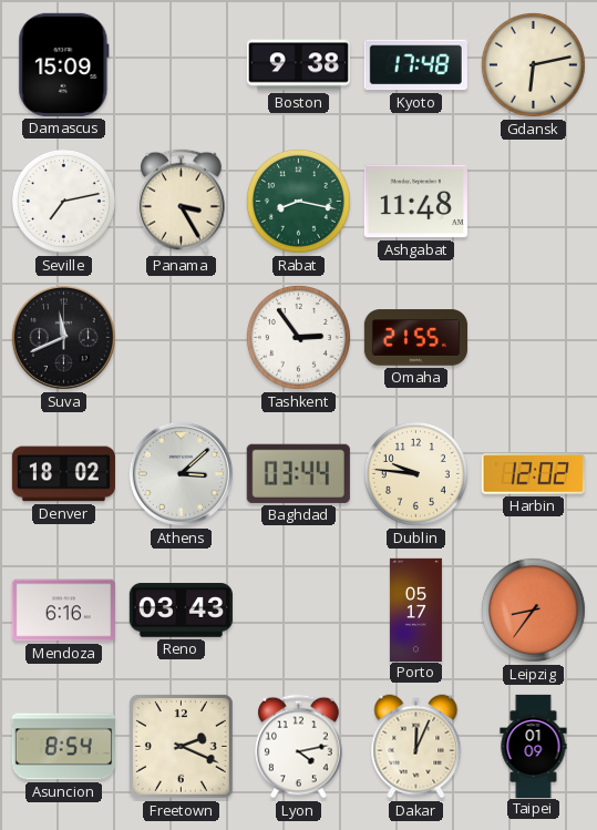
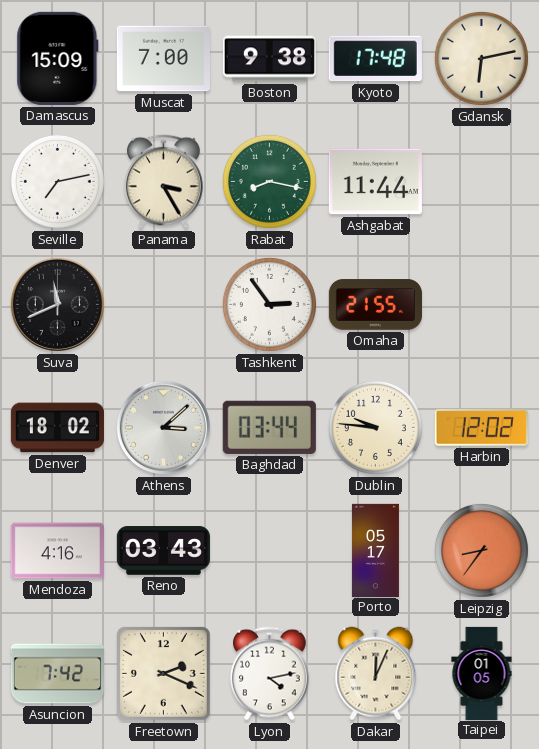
Muscat: none -> 7:00
Ashgabat: 11:48 -> 11:44
Mendoza: 6:16 -> 4:16
Asuncion: 8:54 -> 7:42
Taipei: 01:09 -> 01:05
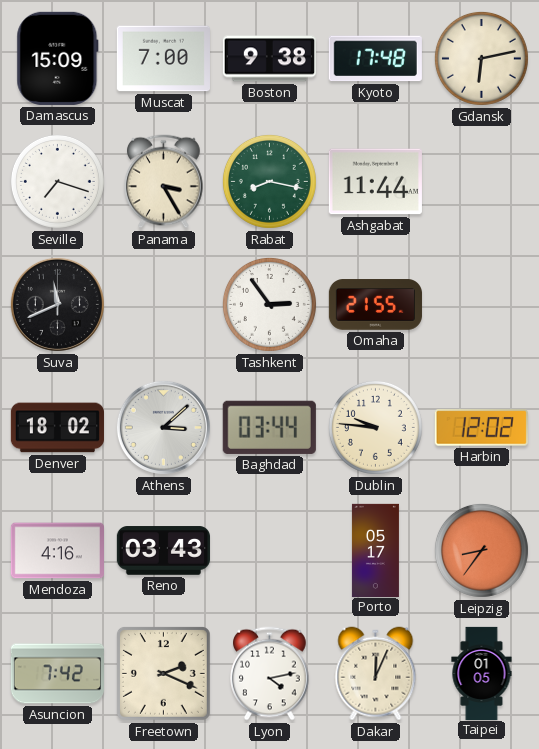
Seville: 7:13 -> 7:18
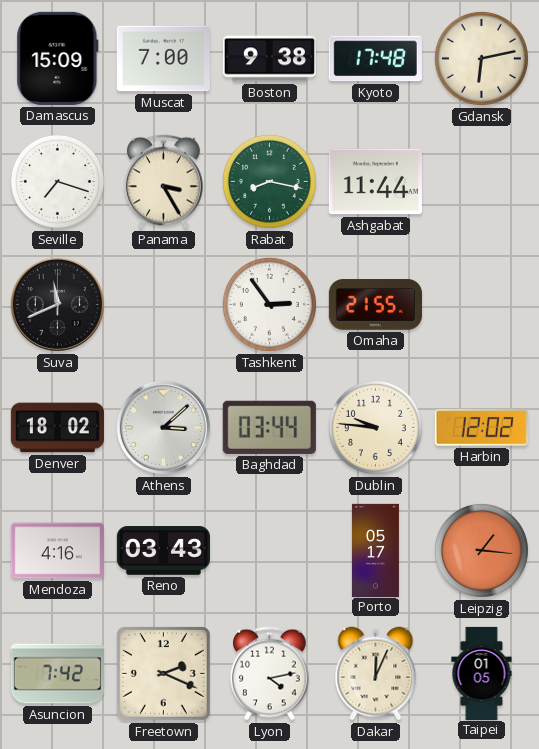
Leipzig: 8:36 -> 1:16
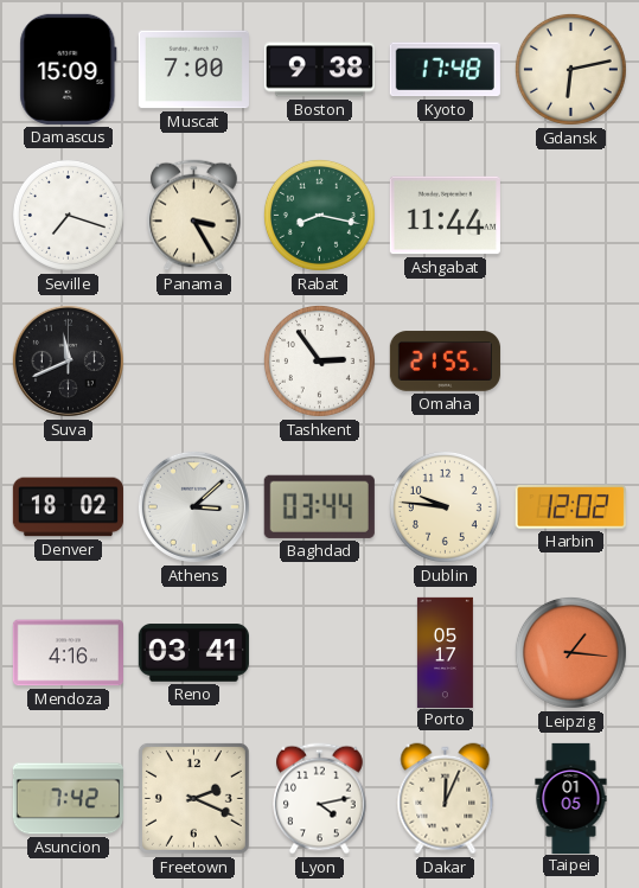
Reno: 03:43 -> 03:41
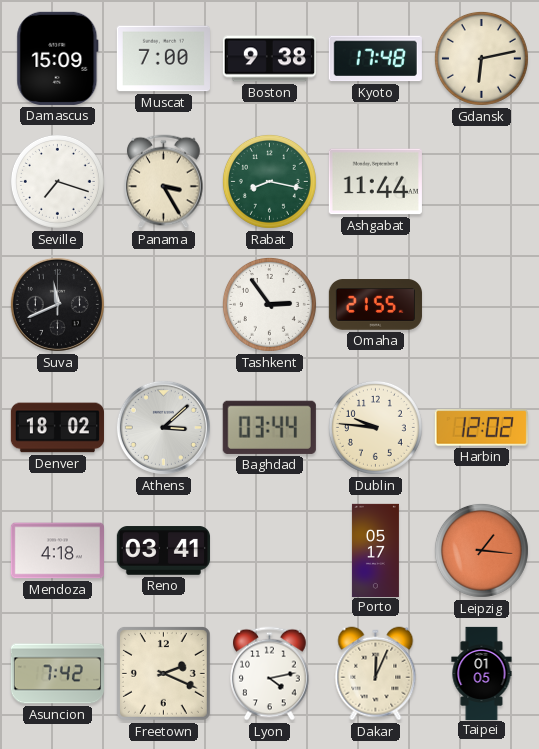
Mendoza: 4:16 -> 4:18
